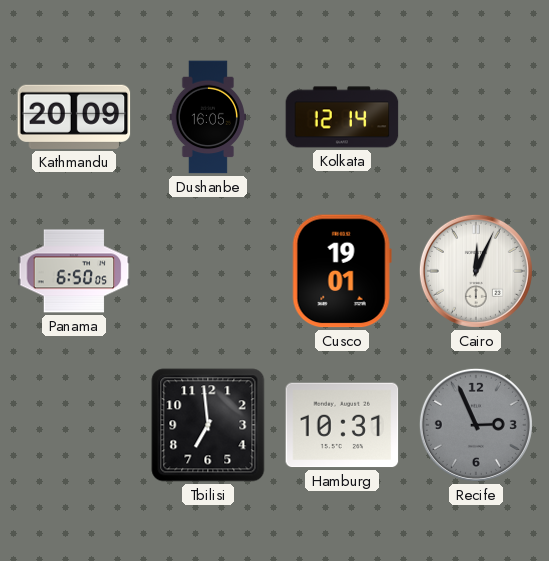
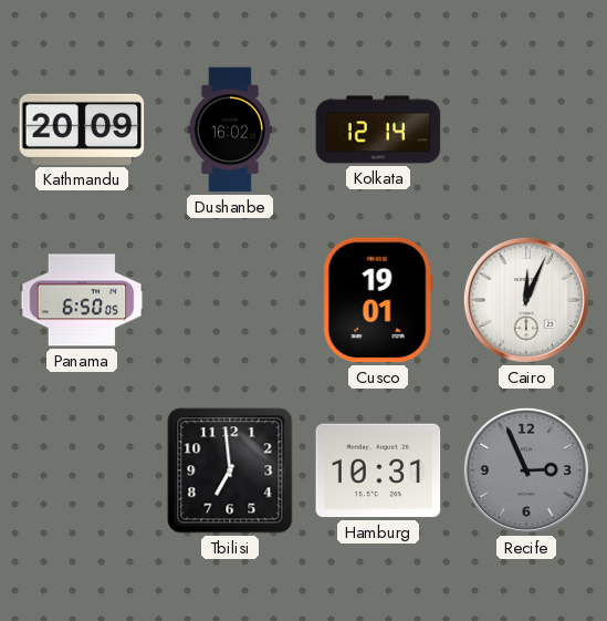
Dushanbe: 16:05 -> 16:02
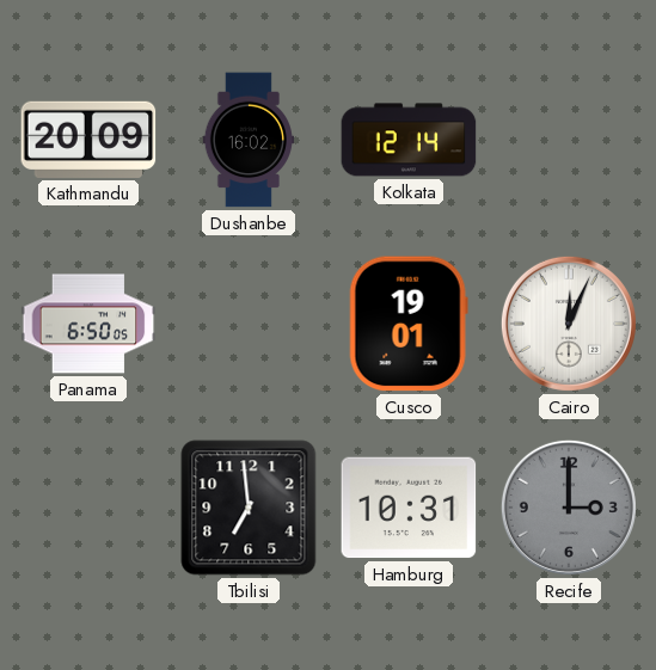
Recife: 2:56 -> 3:00
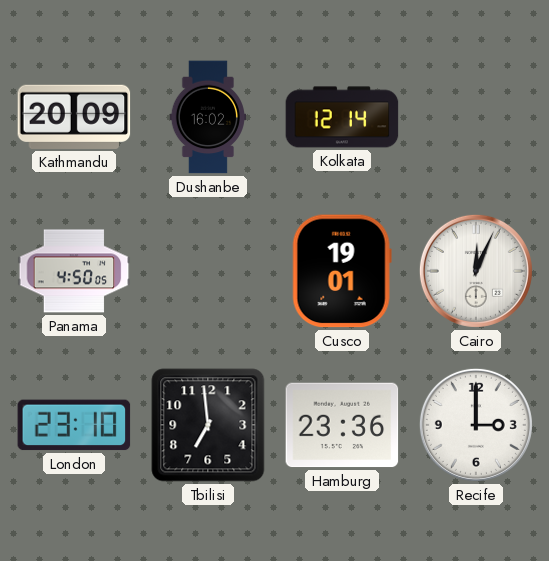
Panama: 6:50 -> 4:50
London: none -> 23:10
Hamburg: 10:31 -> 23:36
Recife dial: grey -> white
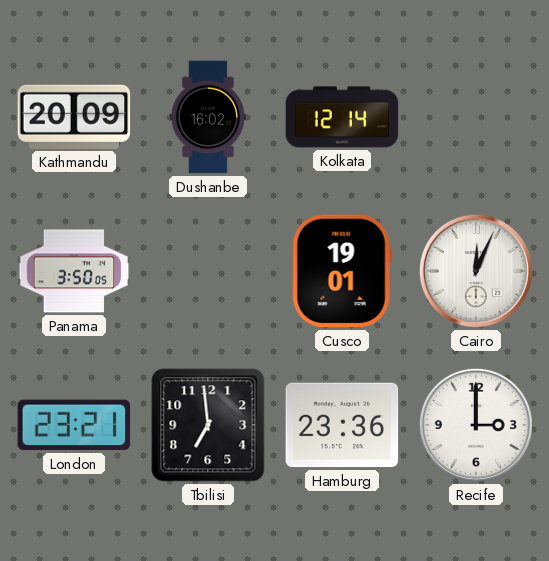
Panama: 4:50 -> 3:50
London: 23:10 -> 23:21
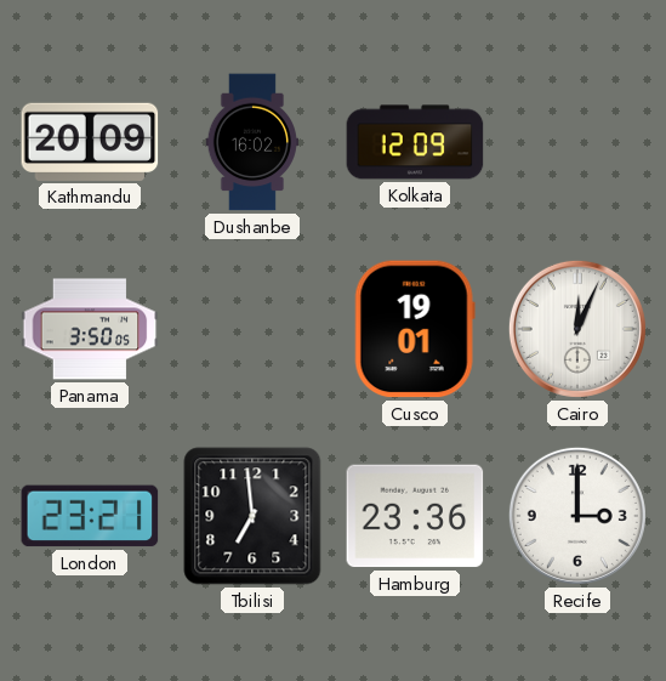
Kolkata: 12:14 -> 12:09
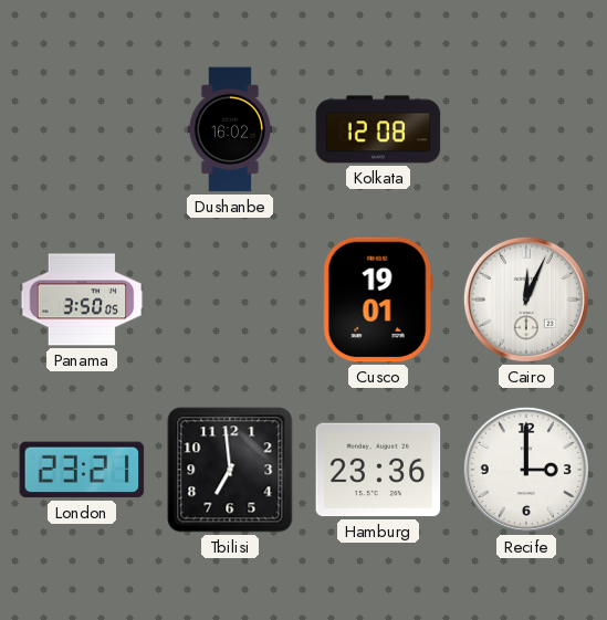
Kathmandu: 20:09 -> none
Kolkata: 12:09 -> 12:08
